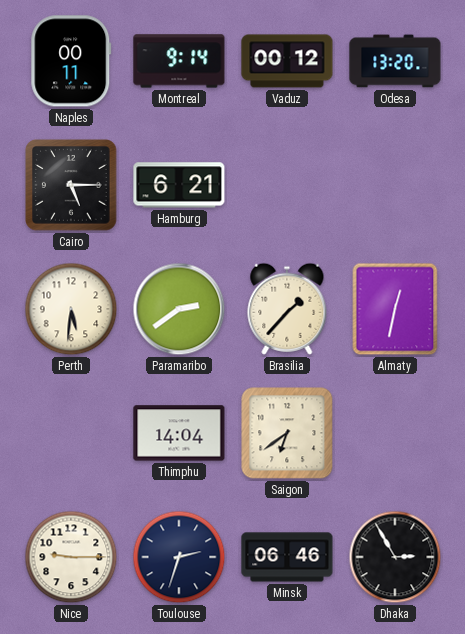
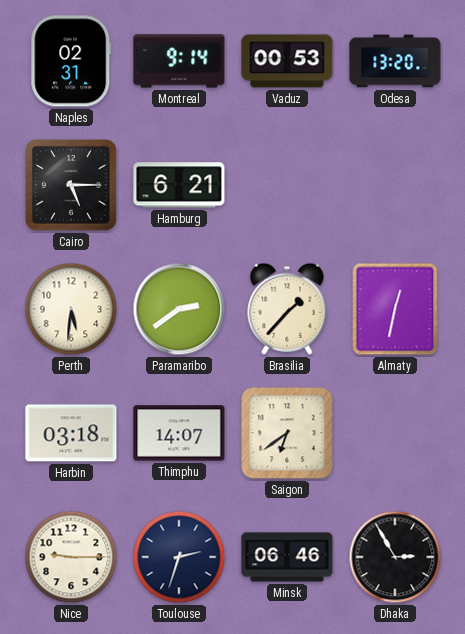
Naples: 00:11 -> 02:31
Vaduz: 00:12 -> 00:53
Harbin: none -> 03:18
Thimphu: 14:04 -> 14:07
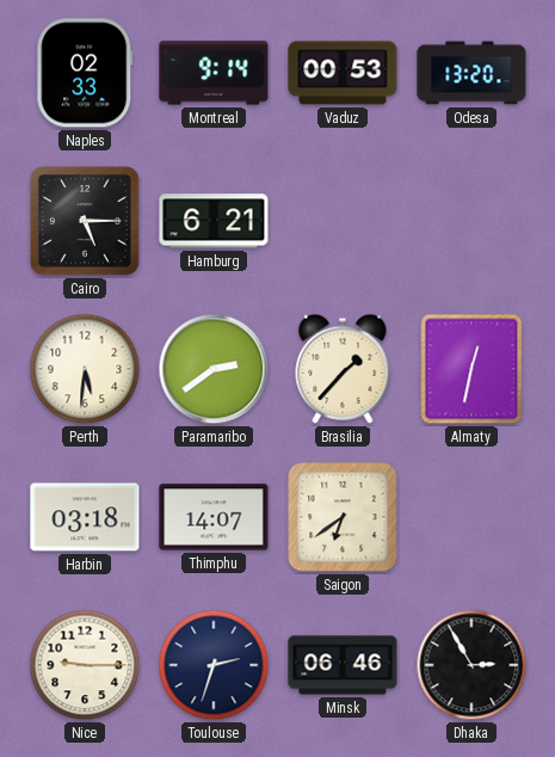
Naples: 02:31 -> 02:33
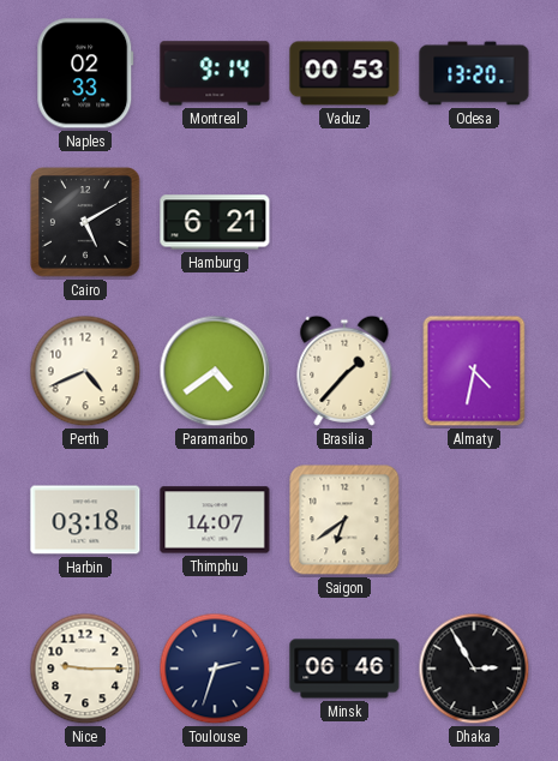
Cairo: 5:15 -> 5:10
Perth: 5:31 -> 4:41
Paramaribo: 2:39 -> 4:39
Almaty: 12:32 -> 4:32
